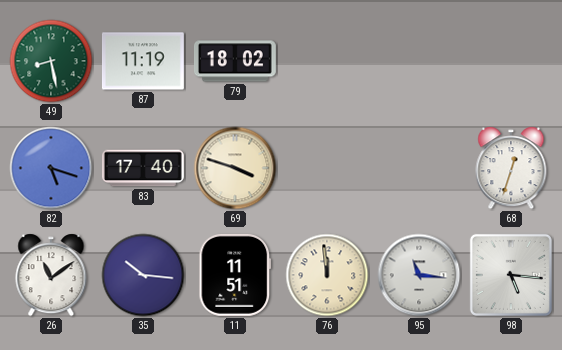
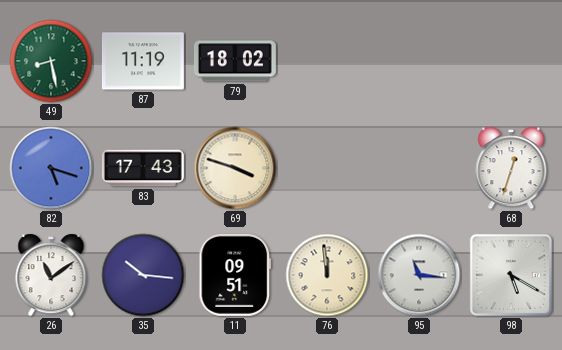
83: 17:40 -> 17:43
11: 11:51 -> 09:51
98: 5:16 -> 5:20
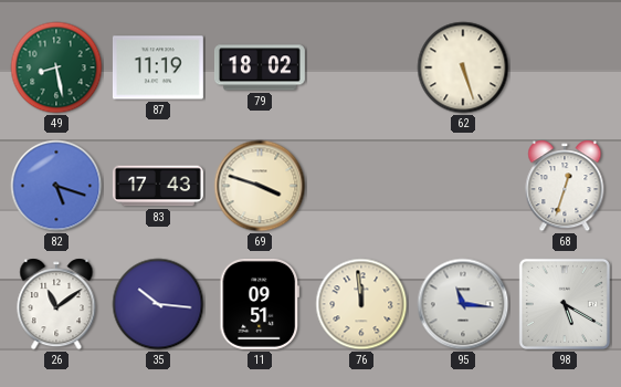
62: none -> 5:27
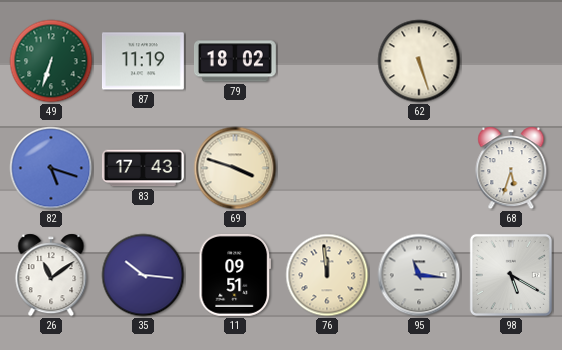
49: 8:28 -> 6:33
68: 12:33 -> 5:33
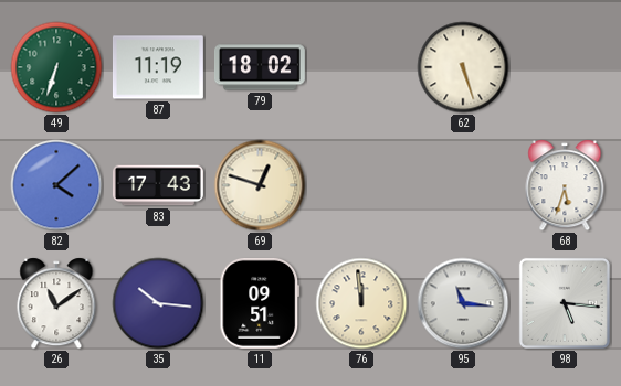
82: 5:18 -> 4:08
69: 3:48 -> 12:48
98: 5:20 -> 5:16
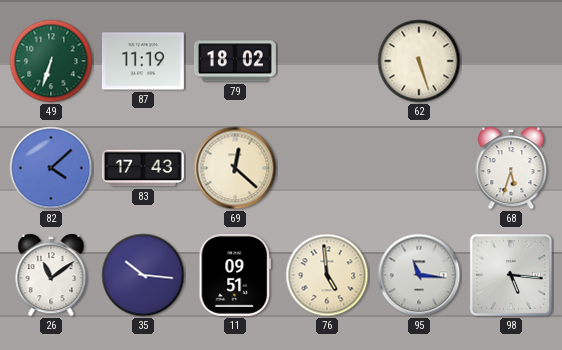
69: 12:48 -> 12:22
76: 11:59 -> 4:59
